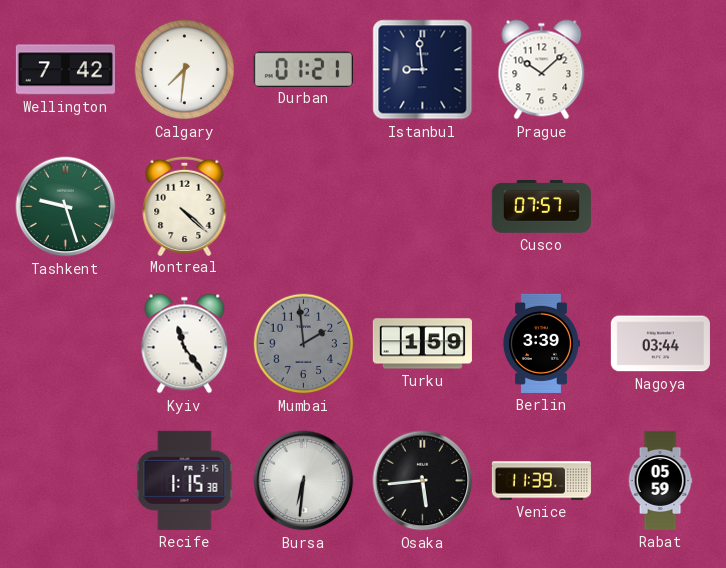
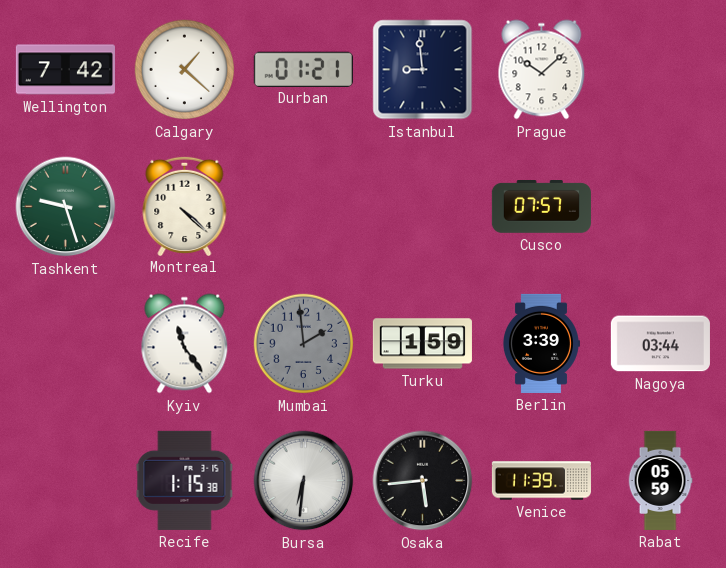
Calgary: 7:31 -> 1:22
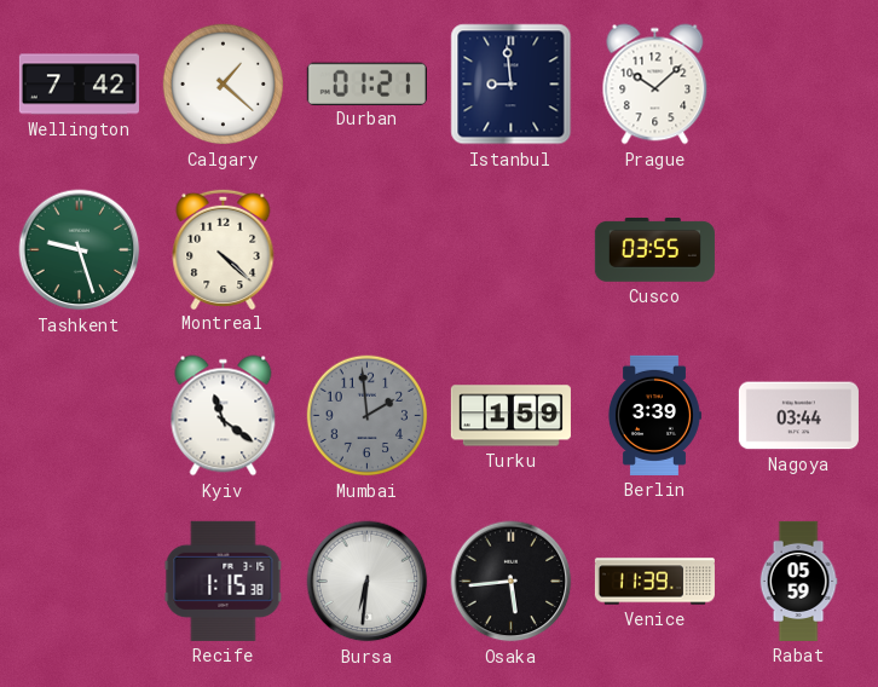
Cusco: 07:57 -> 03:55
Kyiv: 11:24 -> 11:21
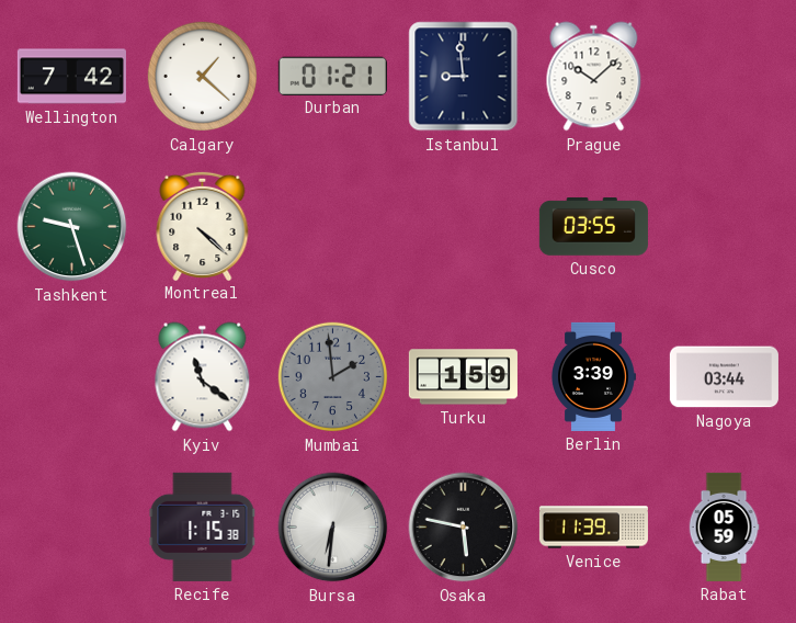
Osaka: 5:44 -> 5:47
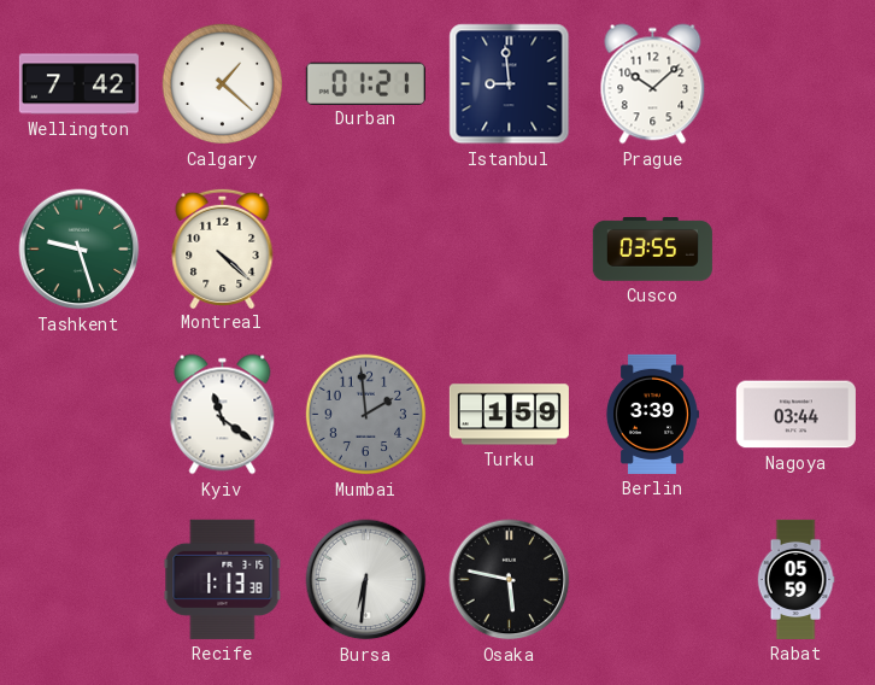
Recife: 1:15 -> 1:13
Venice: 11:39 -> none
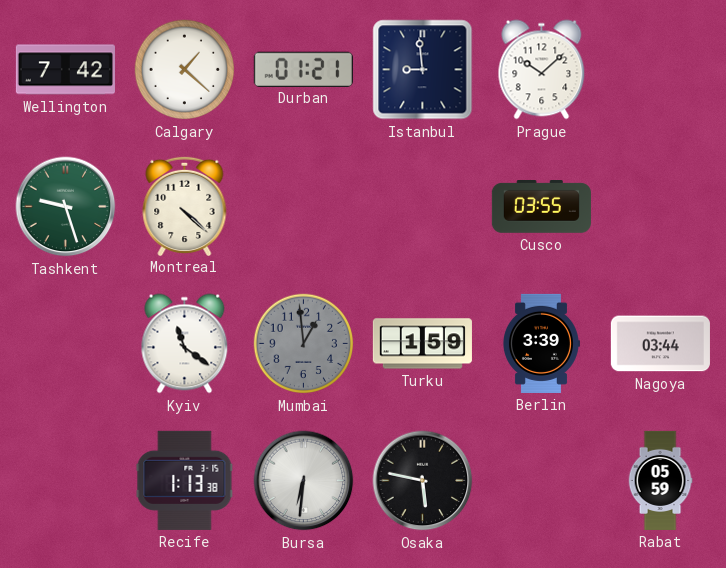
Mumbai: 1:59 -> 12:59
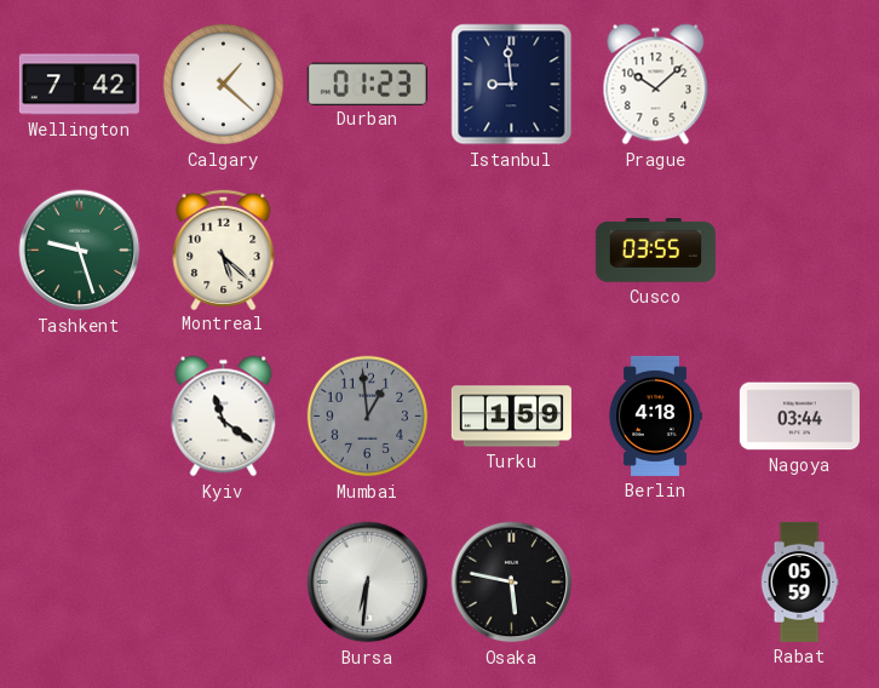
Durban: 01:21 -> 01:23
Montreal: 4:22 -> 5:22
Berlin: 3:39 -> 4:18
Recife: 1:13 -> none
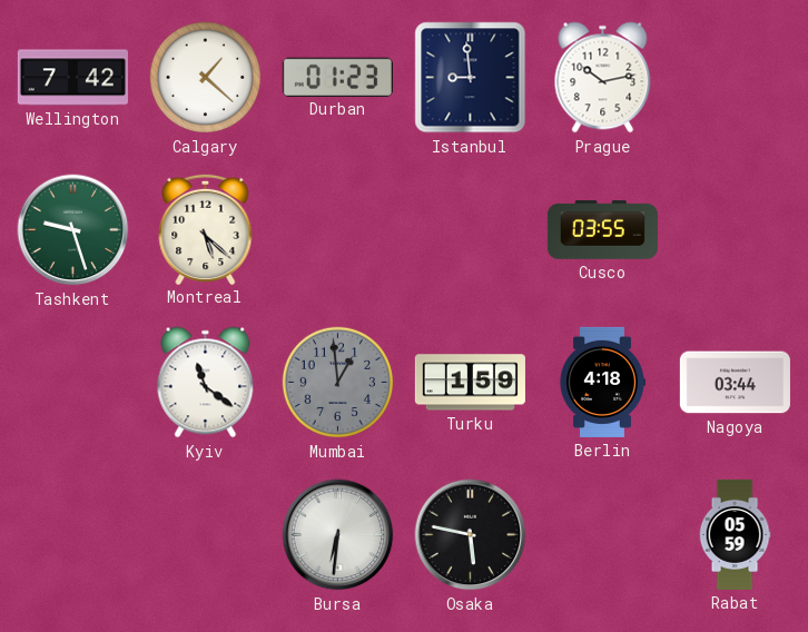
Prague: 10:08 -> 10:13
